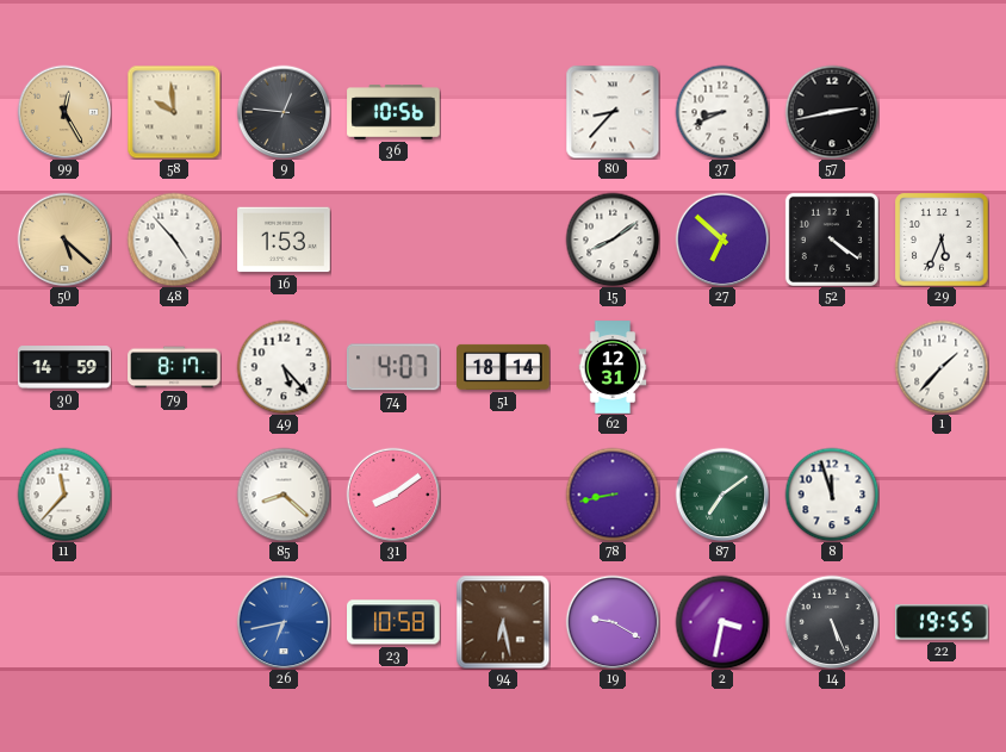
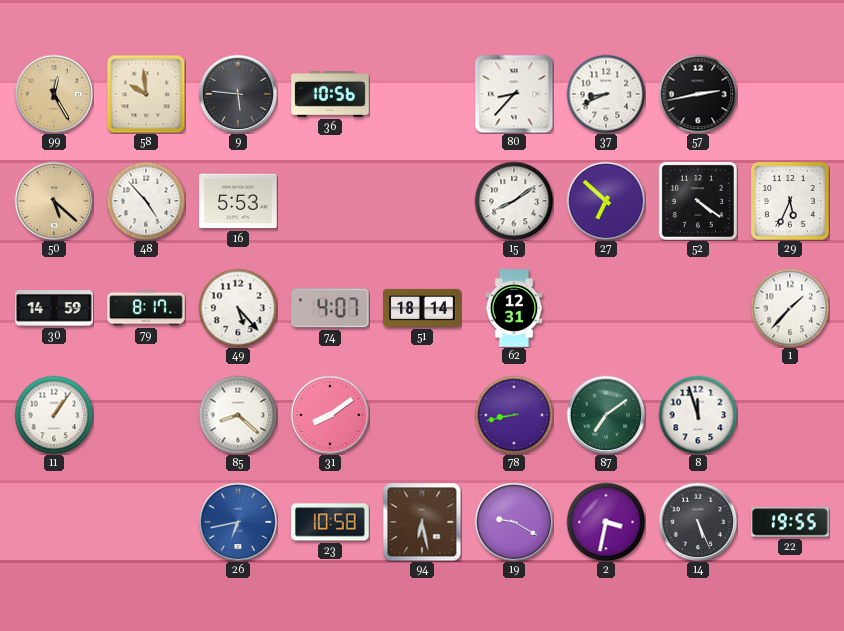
9: 12:46 -> 5:46
16: 1:53 -> 5:53
11: 11:37 -> 1:06
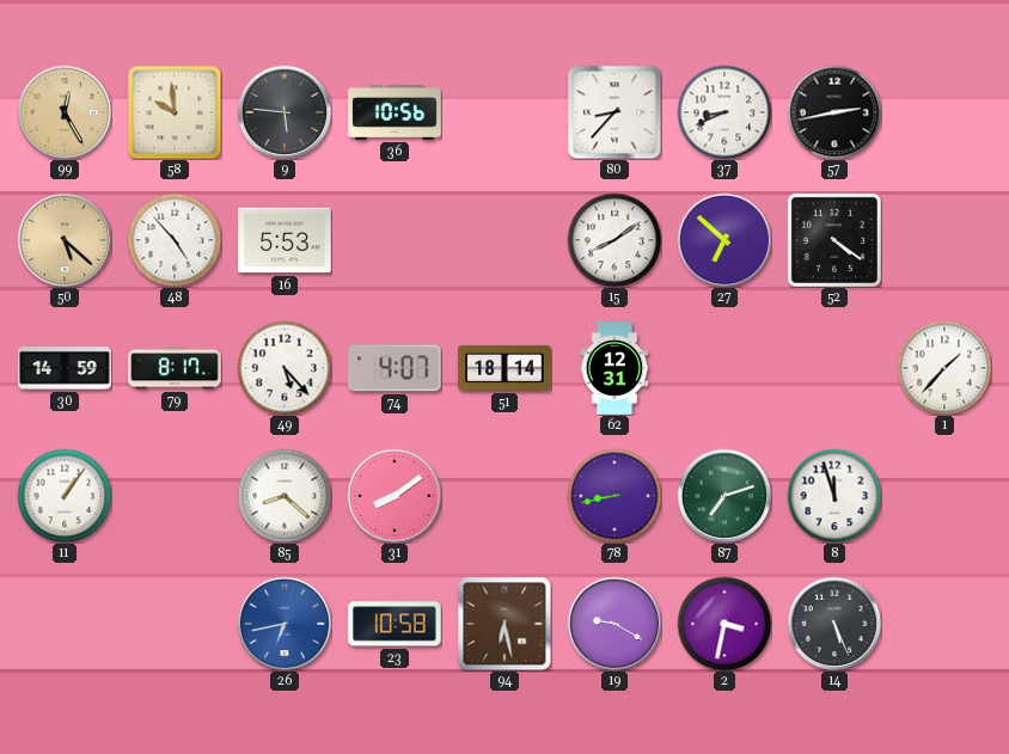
29: 5:34 -> none
87: 7:09 -> 7:12
22: 19:55 -> none
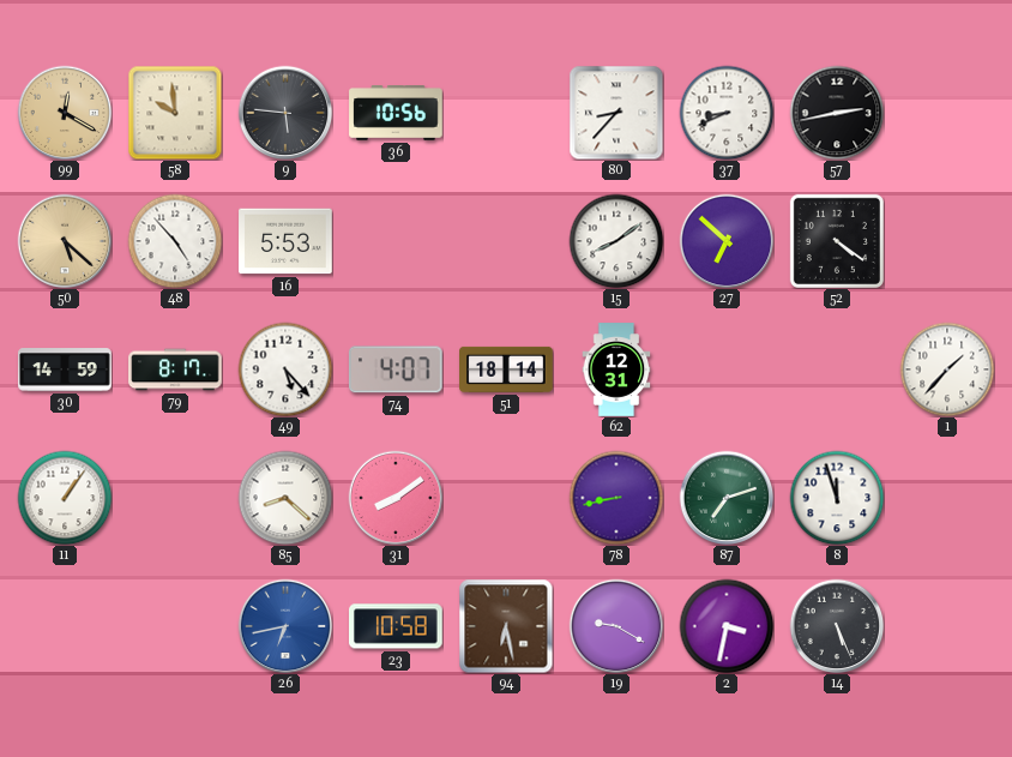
99: 12:25 -> 12:20
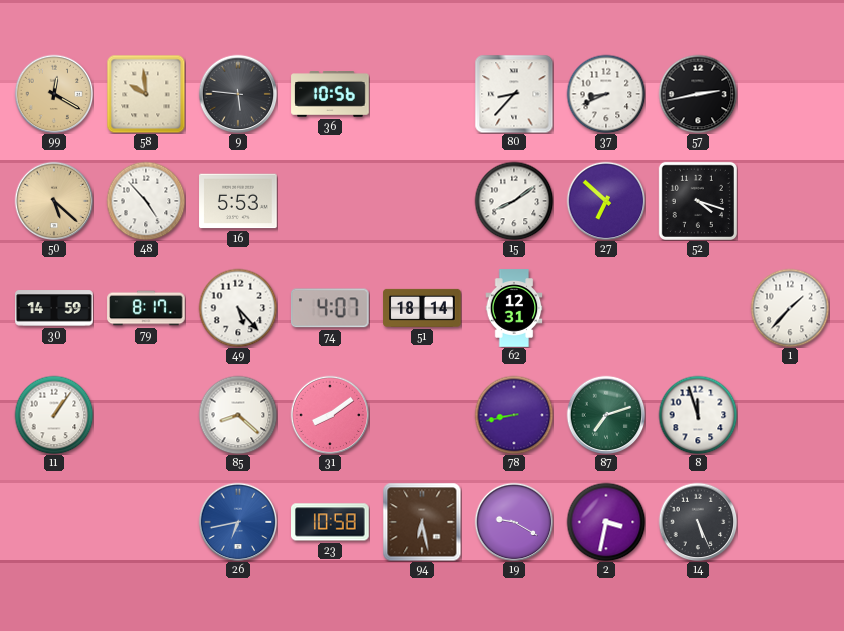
52: 4:21 -> 4:18
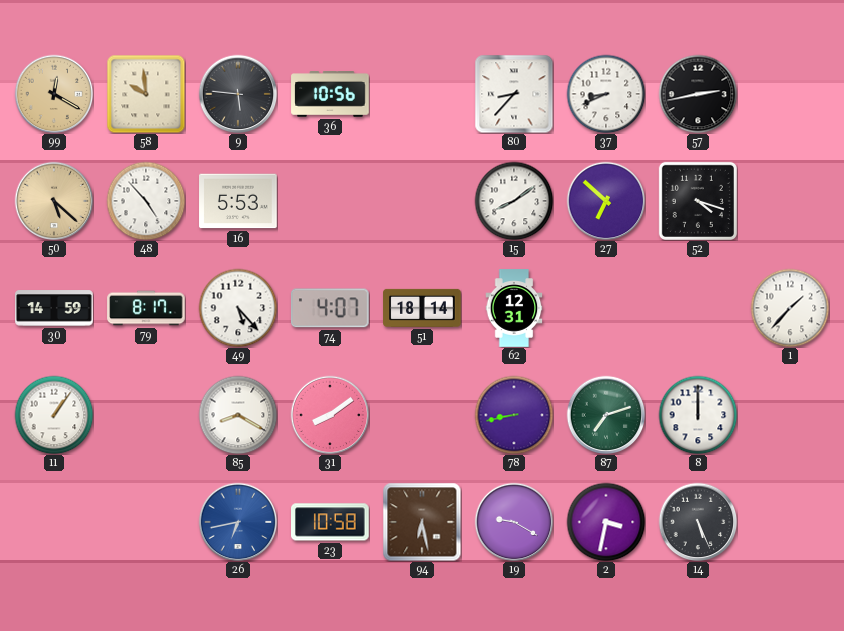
85: 8:22 -> 8:20
8: 11:57 -> 12:00
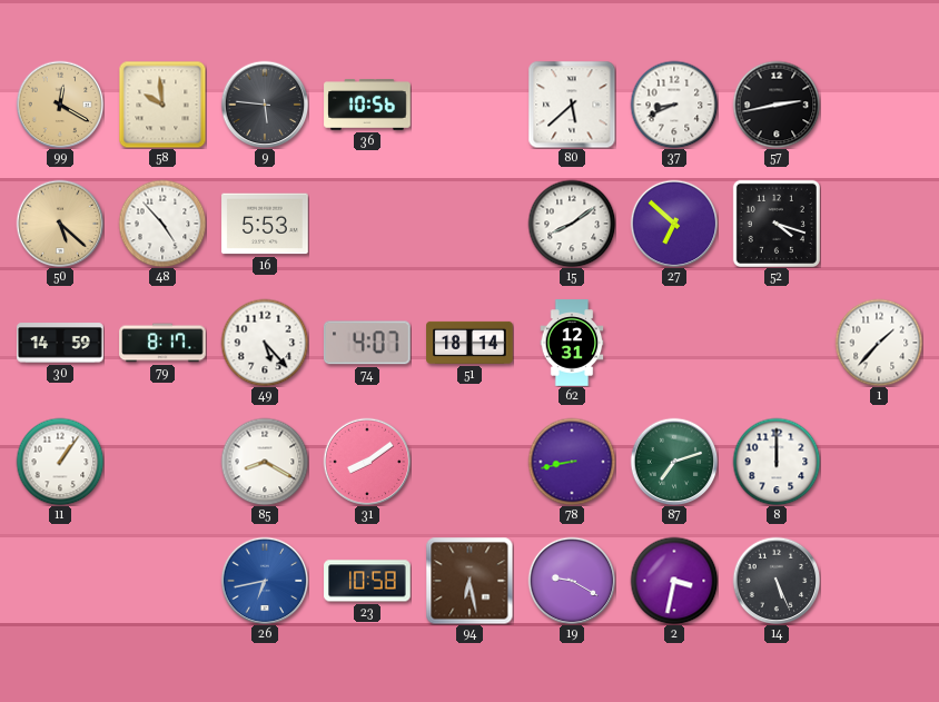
80: 8:37 -> 5:38
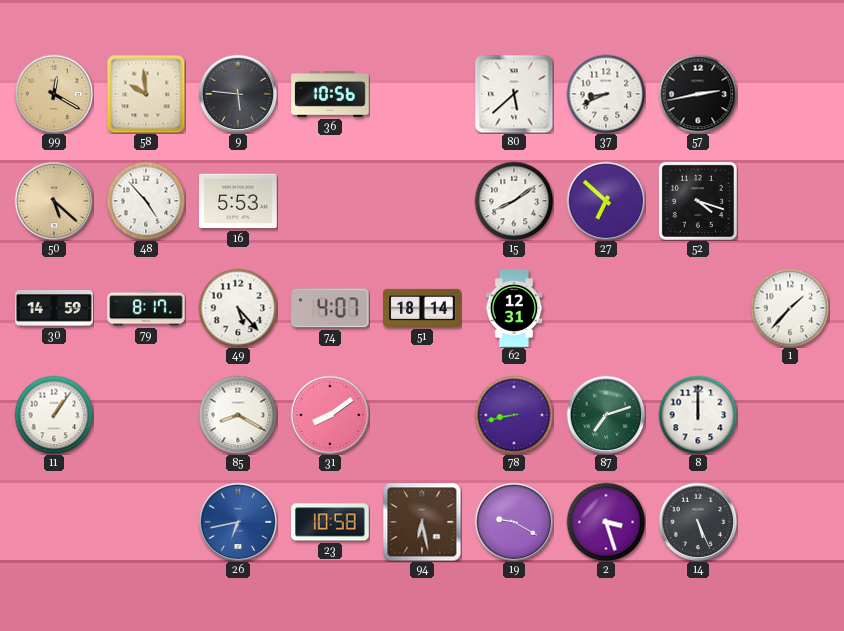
2: 3:32 -> 3:27
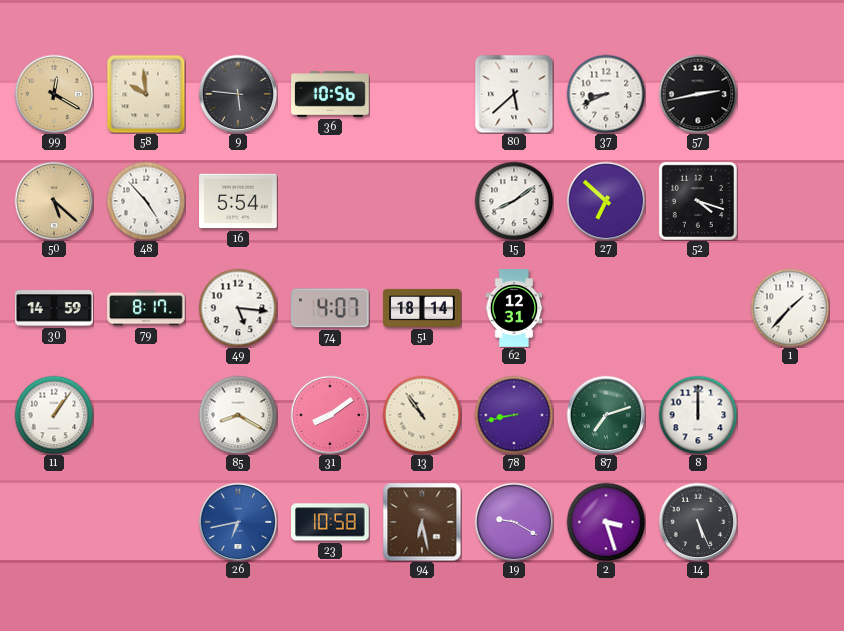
16: 5:53 -> 5:54
49: 5:23 -> 5:16
13: none -> 10:54
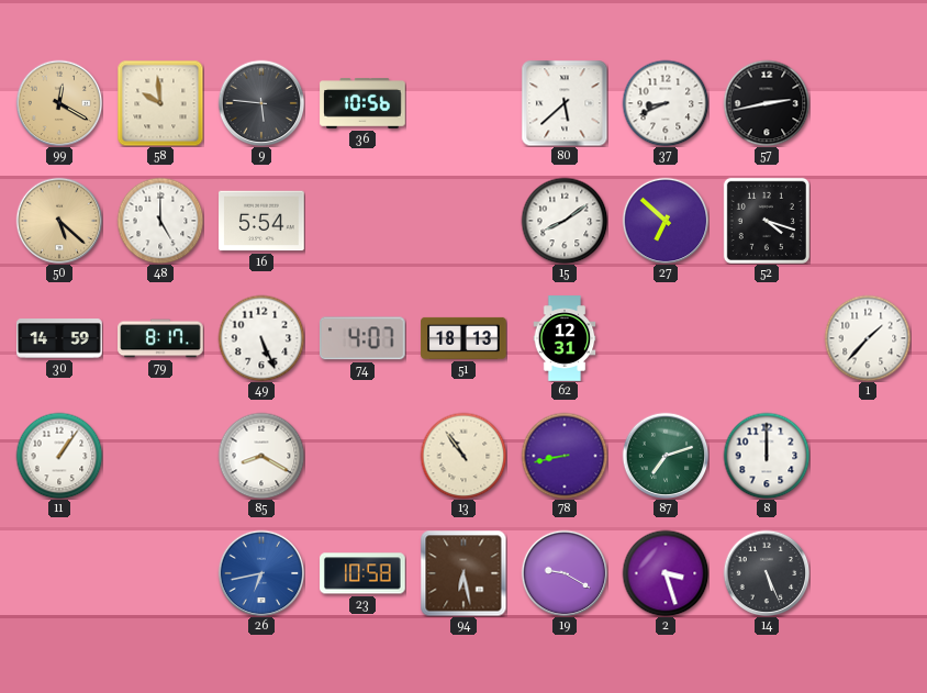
48: 4:53 -> 5:00
49: 5:16 -> 5:26
51: 18:14 -> 18:13
31: 8:09 -> none
